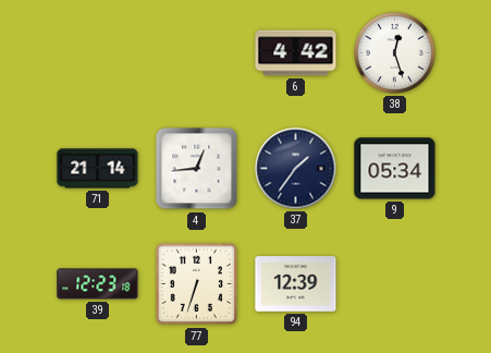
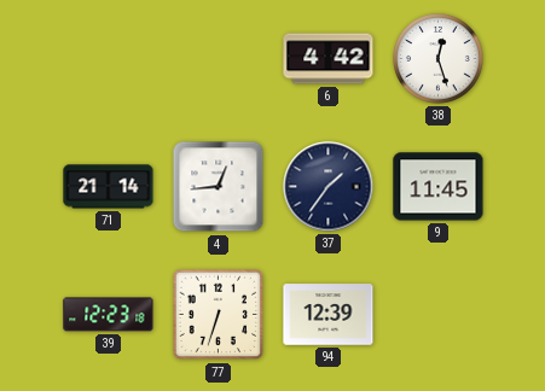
9: 05:34 -> 11:45
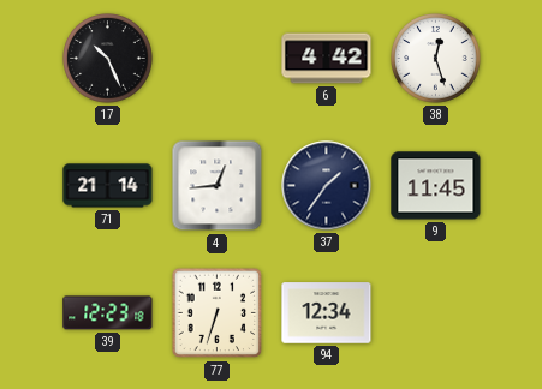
17: none -> 10:26
94: 12:39 -> 12:34
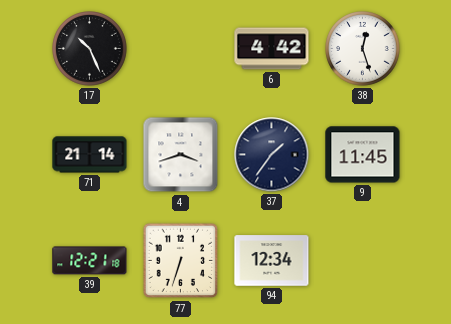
4: 12:44 -> 3:42
39: 12:23 -> 12:21
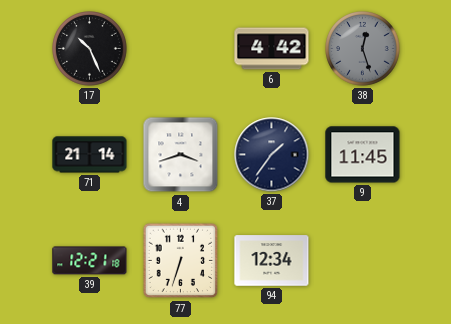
38 dial: white -> grey
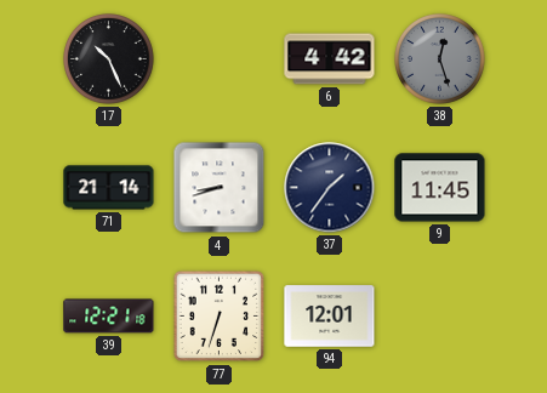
4: 3:42 -> 8:42
94: 12:34 -> 12:01
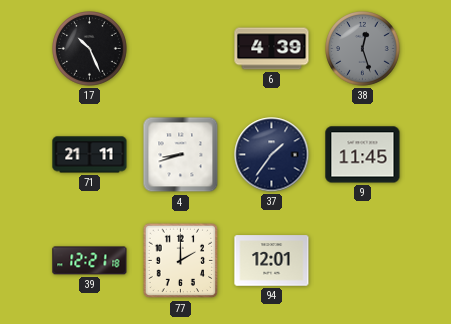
6: 4:42 -> 4:39
71: 21:14 -> 21:11
77: 6:33 -> 2:00
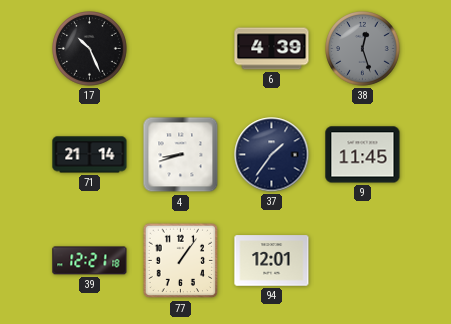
71: 21:11 -> 21:14
77: 2:00 -> 1:06
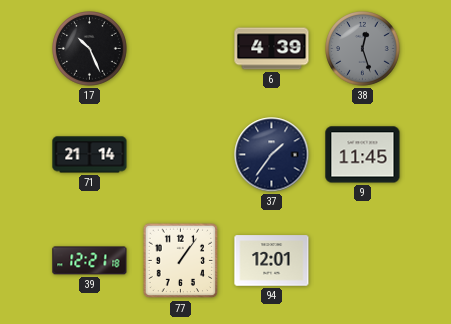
4: 8:42 -> none
